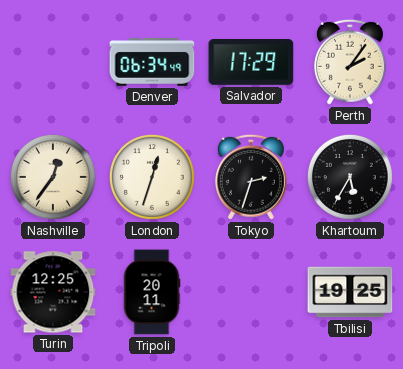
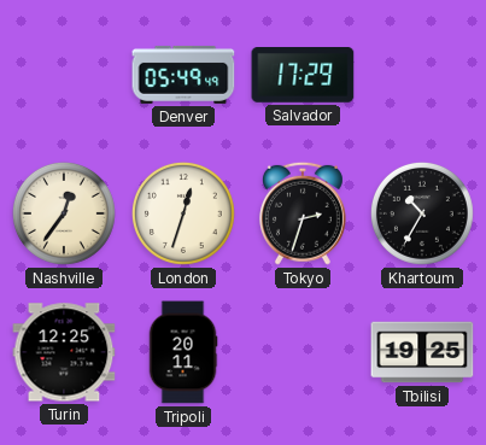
Denver: 06:34 -> 05:49
Perth: 2:06 -> none
Khartoum: 5:35 -> 10:35
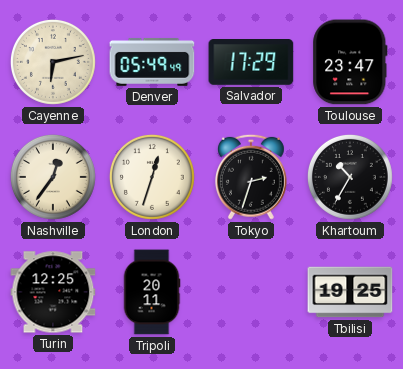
Cayenne: none -> 6:13
Toulouse: none -> 23:47
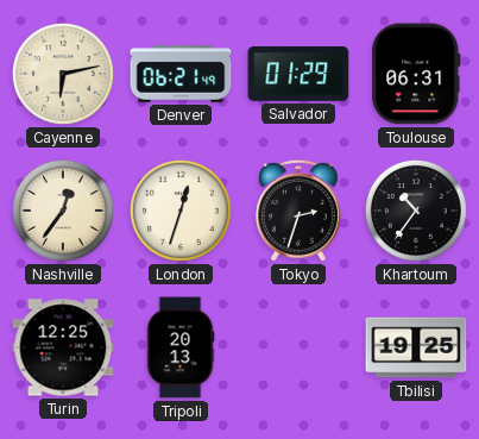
Denver: 05:49 -> 06:21
Salvador: 17:29 -> 01:29
Toulouse: 23:47 -> 06:31
Khartoum: 10:35 -> 10:36
Tripoli: 20:11 -> 20:13
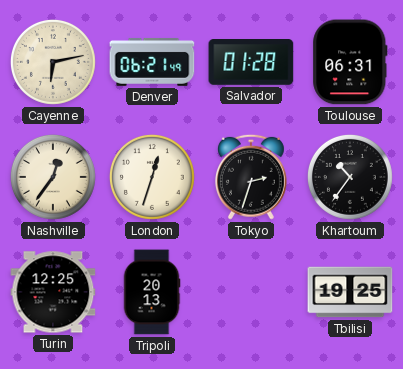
Salvador: 01:29 -> 01:28
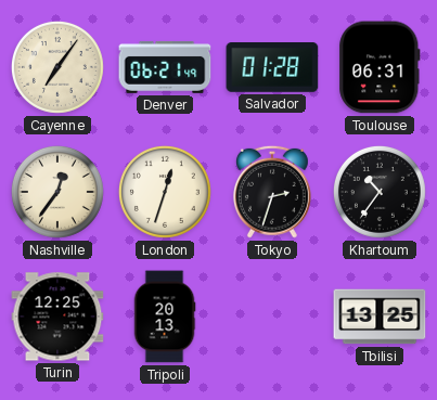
Cayenne: 6:13 -> 7:06
Tbilisi: 19:25 -> 13:25
